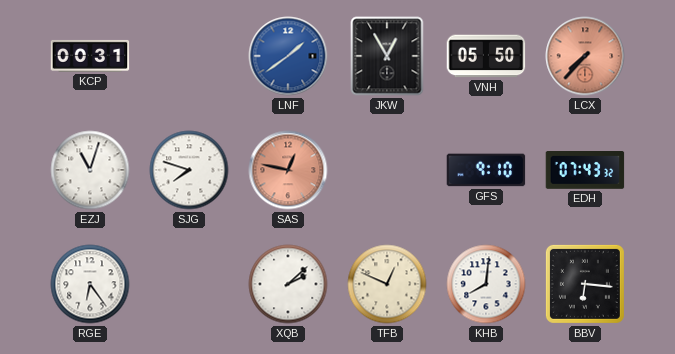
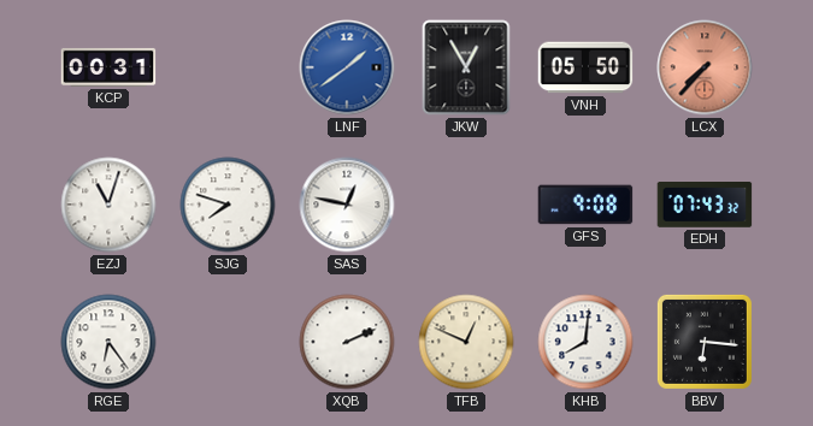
SAS dial: salmon -> white
GFS: 9:10 -> 9:08
XQB: 2:08 -> 2:11
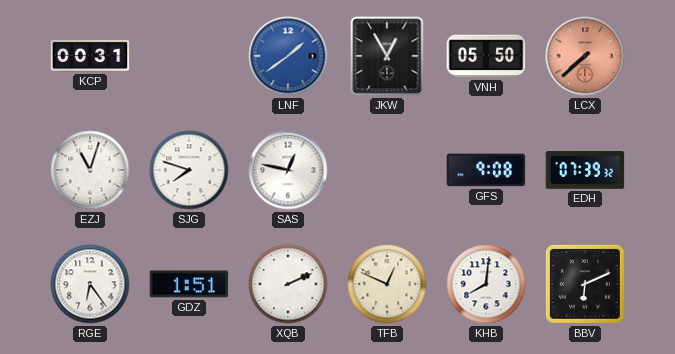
LCX: 7:37 -> 7:38
EDH: 07:43 -> 07:39
GDZ: none -> 1:51
BBV: 6:16 -> 6:11
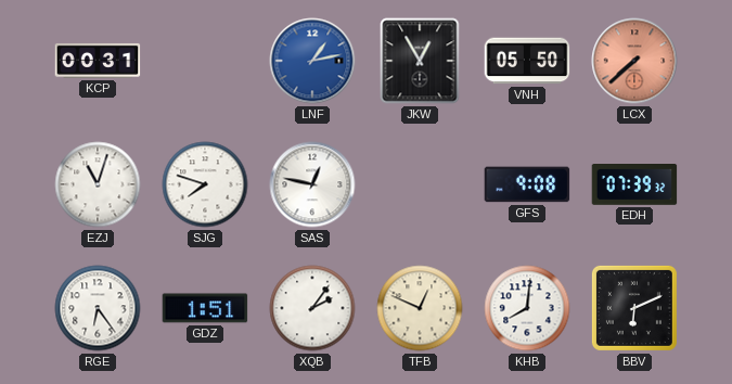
LNF: 1:39 -> 1:13
XQB: 2:11 -> 2:06
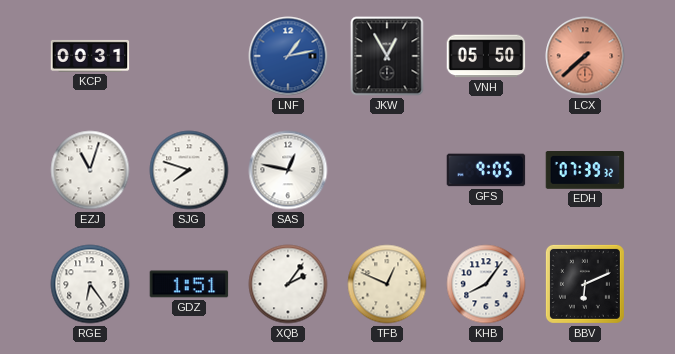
GFS: 9:08 -> 9:05
KHB: 8:01 -> 8:06
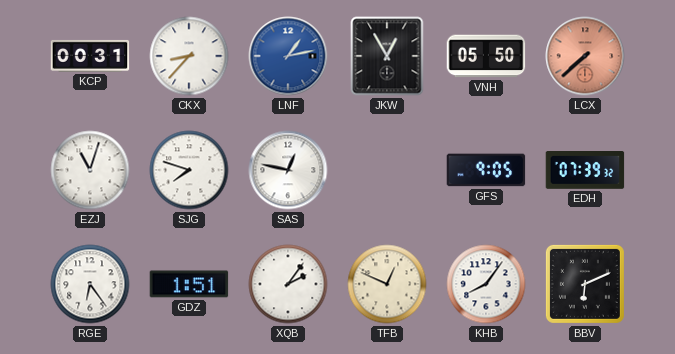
CKX: none -> 8:37
